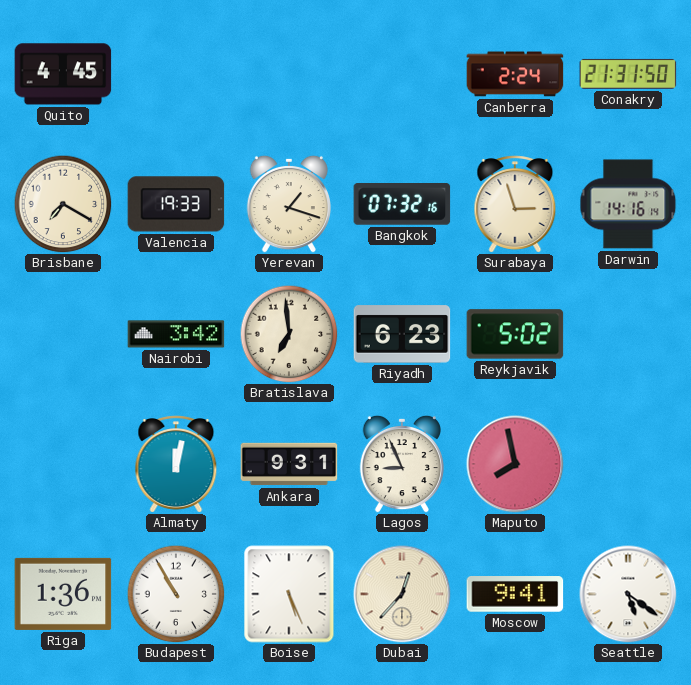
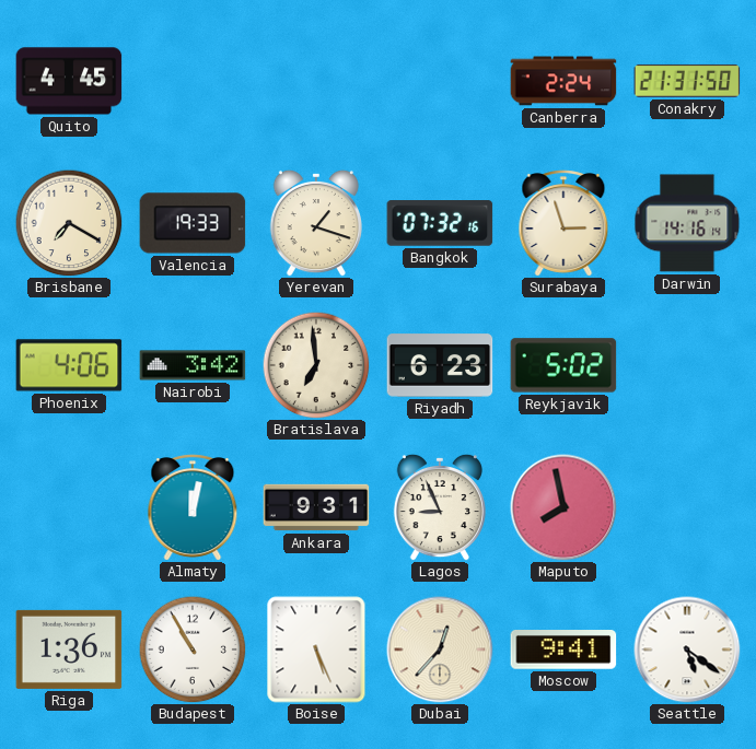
Phoenix: none -> 4:06
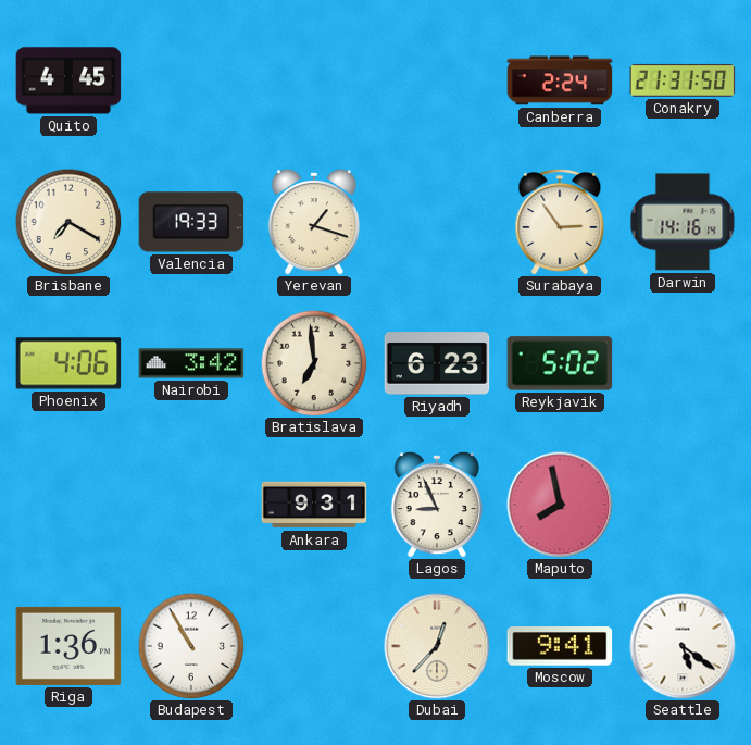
Bangkok: 07:32 -> none
Surabaya: 2:57 -> 2:54
Almaty: 12:02 -> none
Boise: 5:26 -> none
